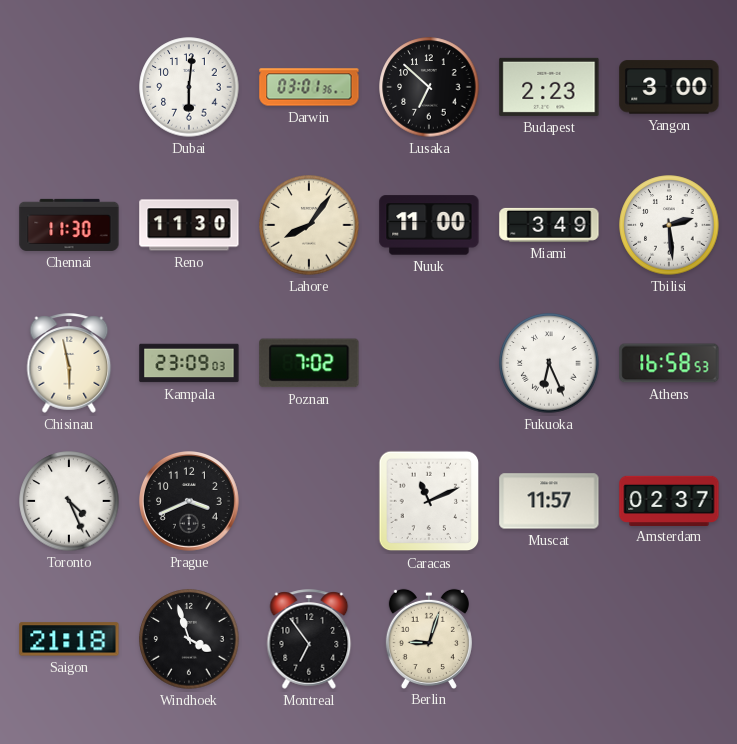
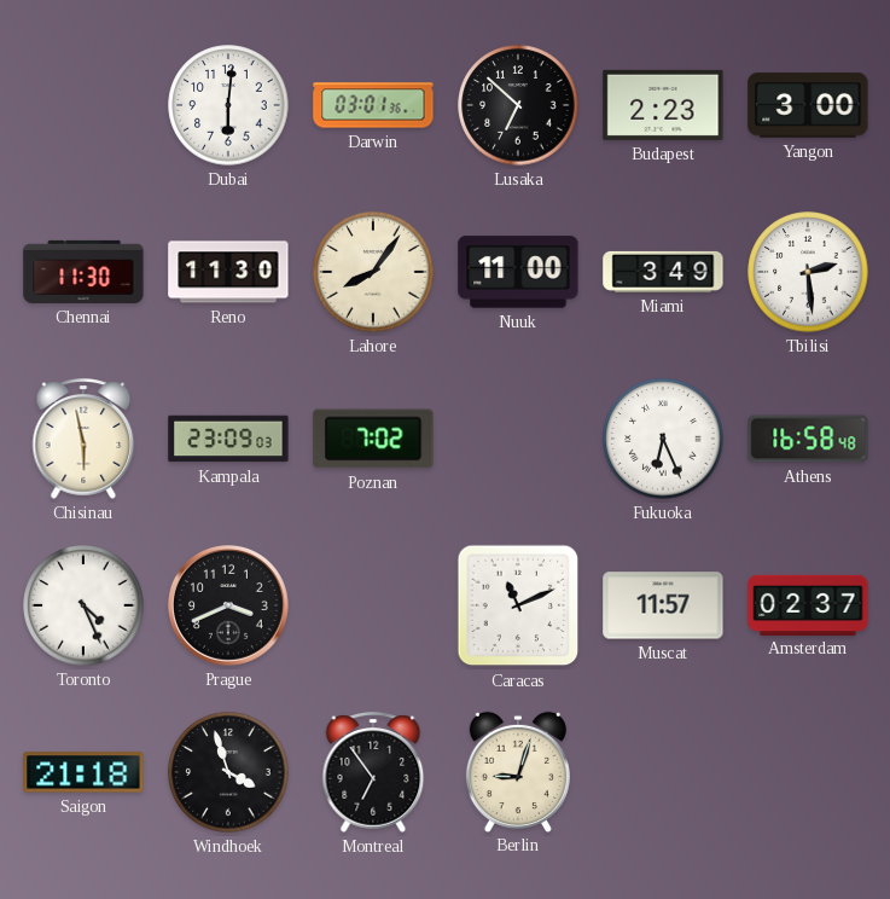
Athens: 16:58:53 -> 16:58:48
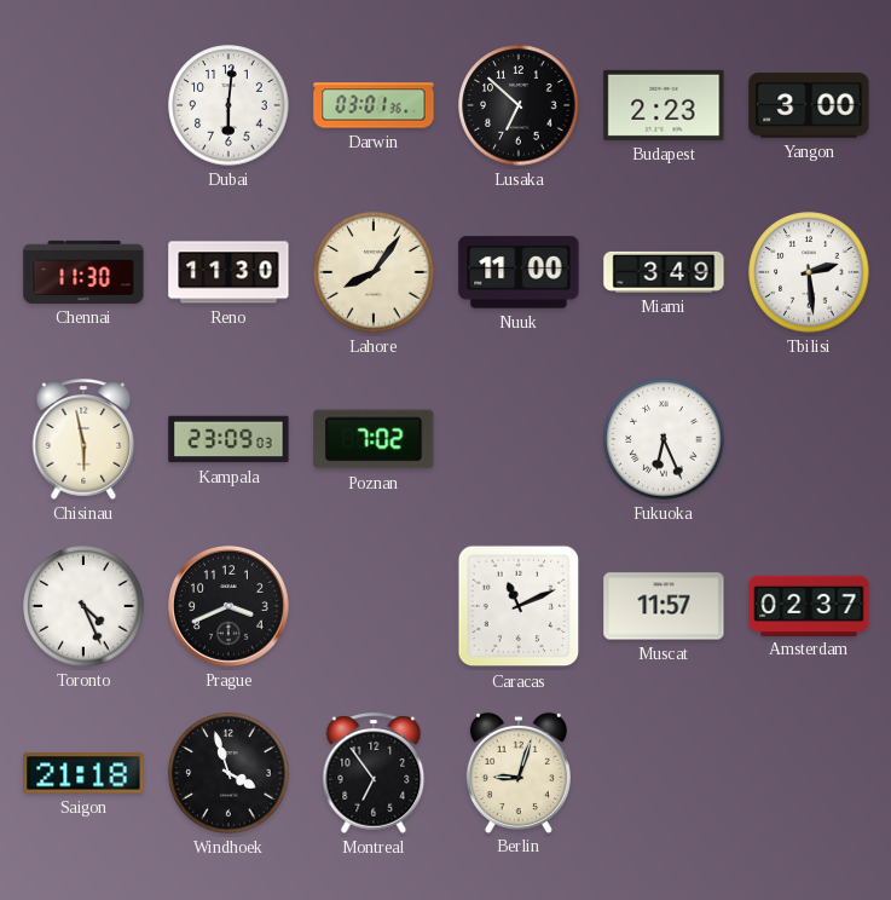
Athens: 16:58 -> none
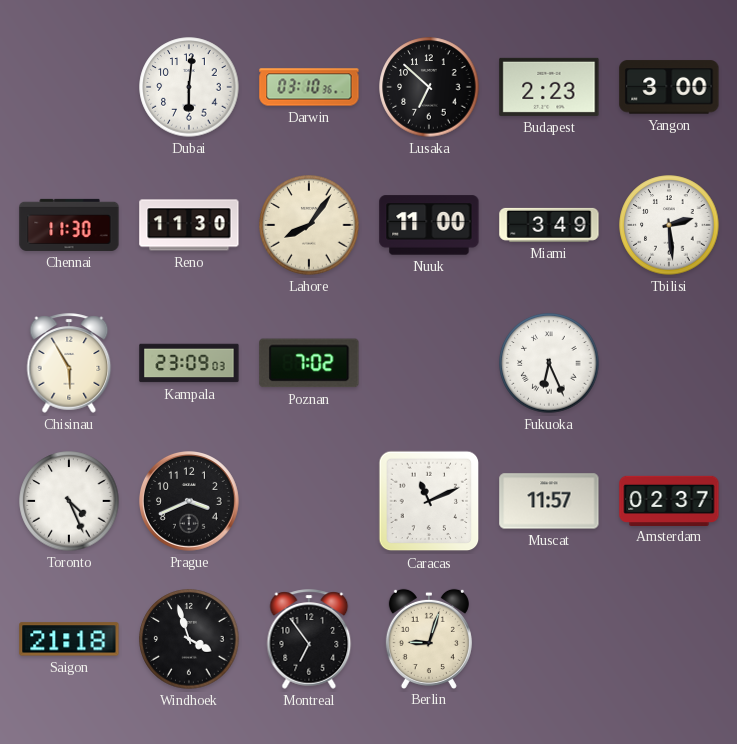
Darwin: 03:01 -> 03:10
Chisinau: 5:58 -> 5:55
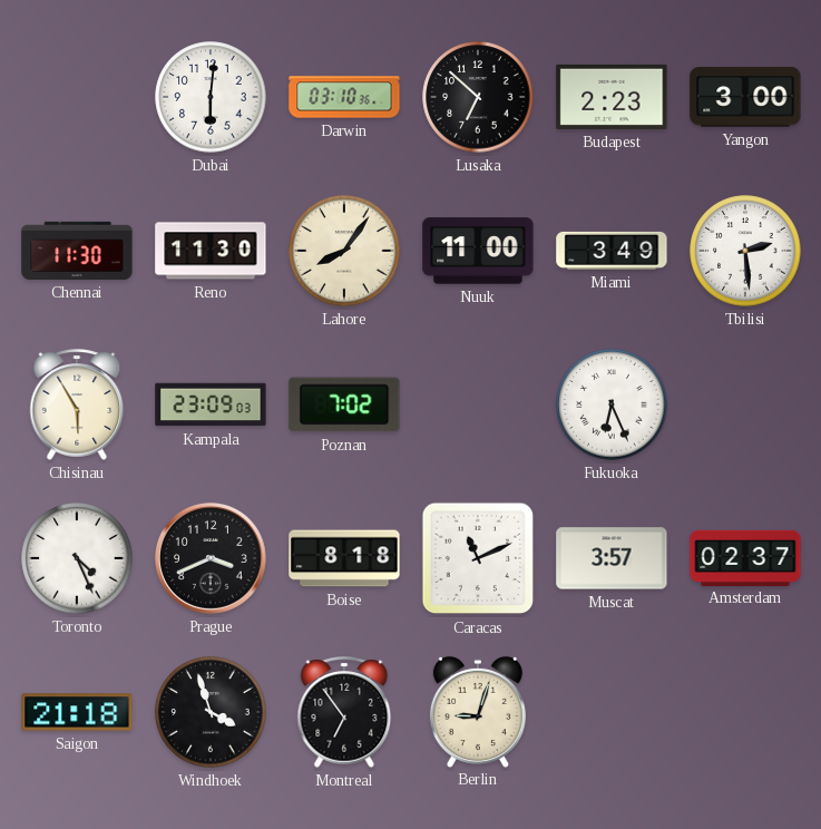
Boise: none -> 8:18
Muscat: 11:57 -> 3:57
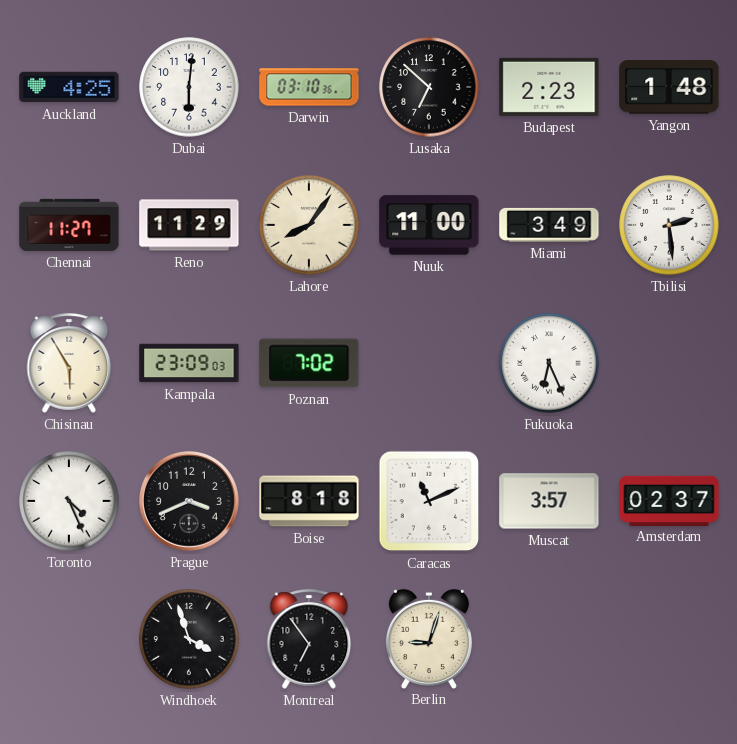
Auckland: none -> 4:25
Yangon: 3:00 -> 1:48
Chennai: 11:30 -> 11:27
Reno: 11:30 -> 11:29
Saigon: 21:18 -> none
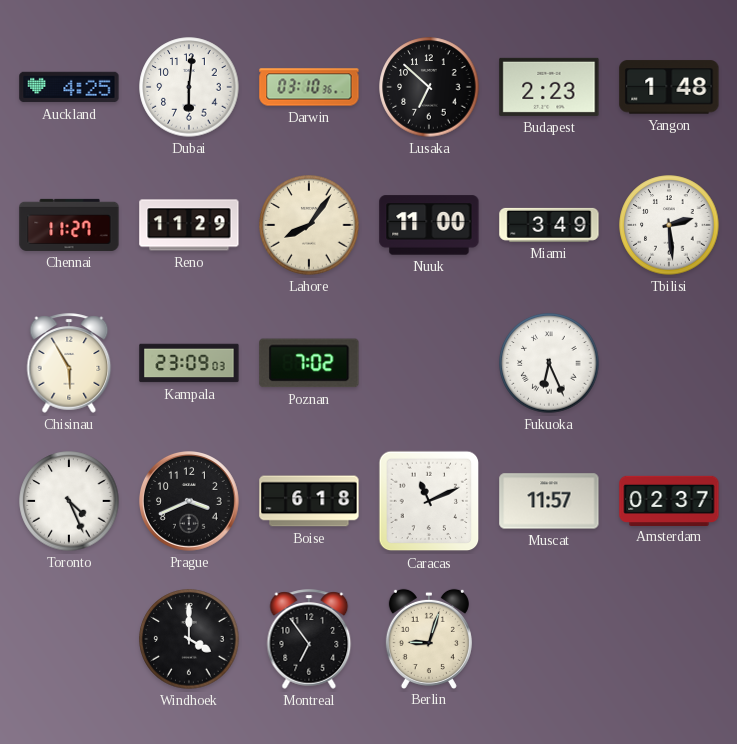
Boise: 8:18 -> 6:18
Muscat: 3:57 -> 11:57
Windhoek: 3:57 -> 4:00
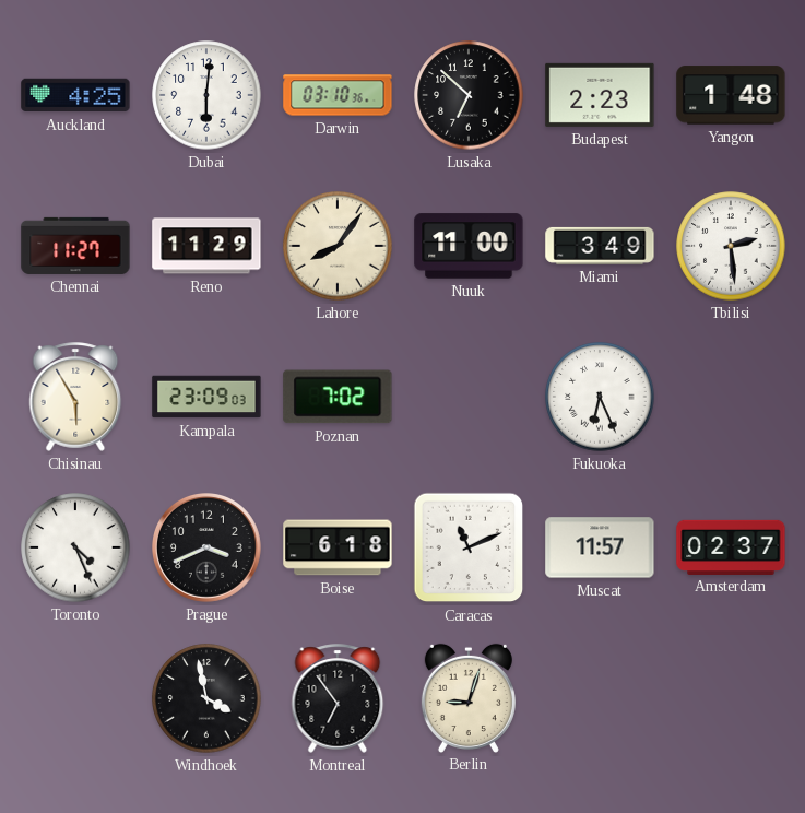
Windhoek: 4:00 -> 3:58
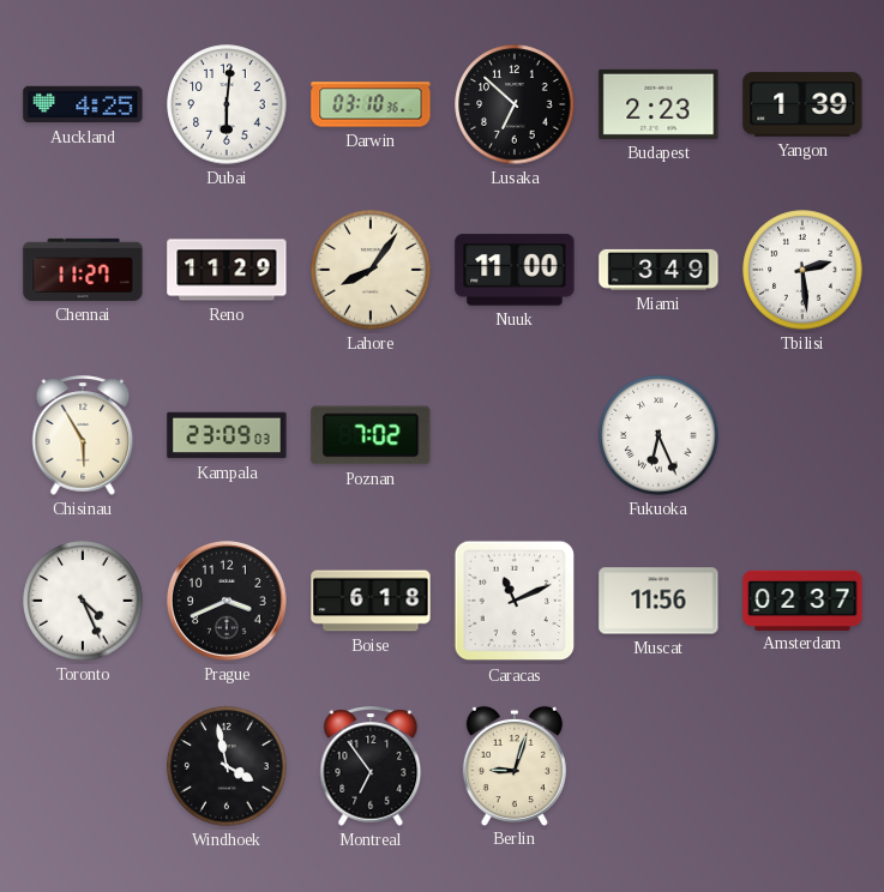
Yangon: 1:48 -> 1:39
Muscat: 11:57 -> 11:56
